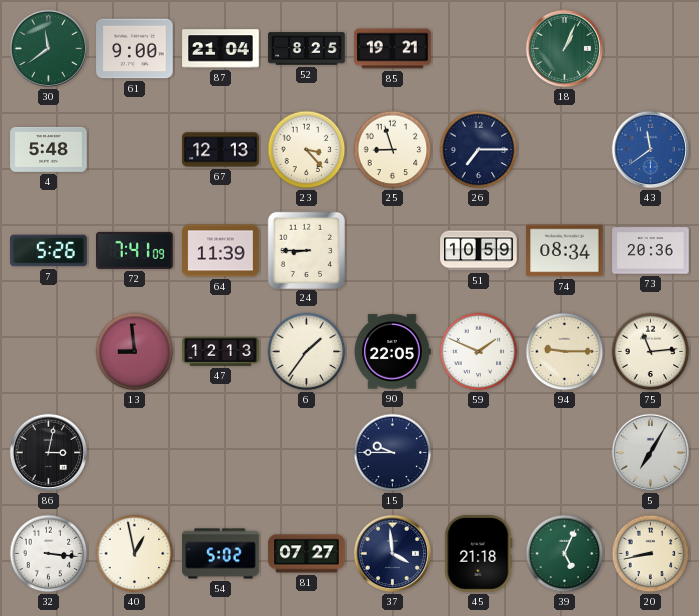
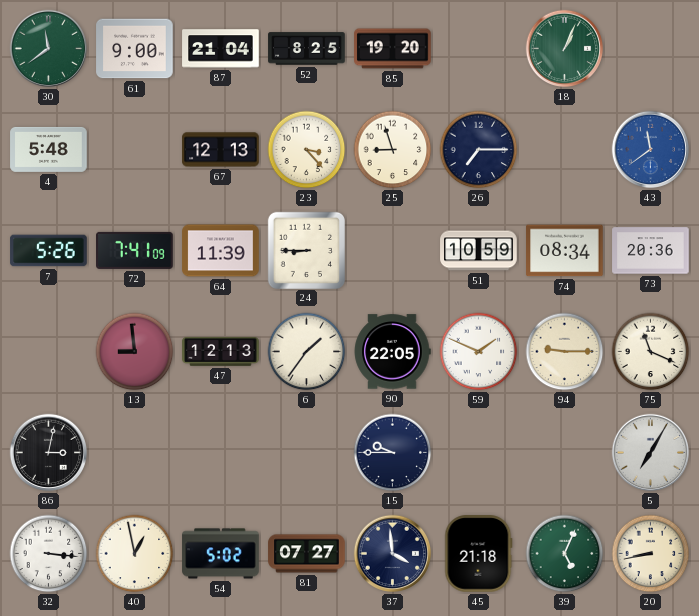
85: 19:21 -> 19:20
75: 11:14 -> 11:19
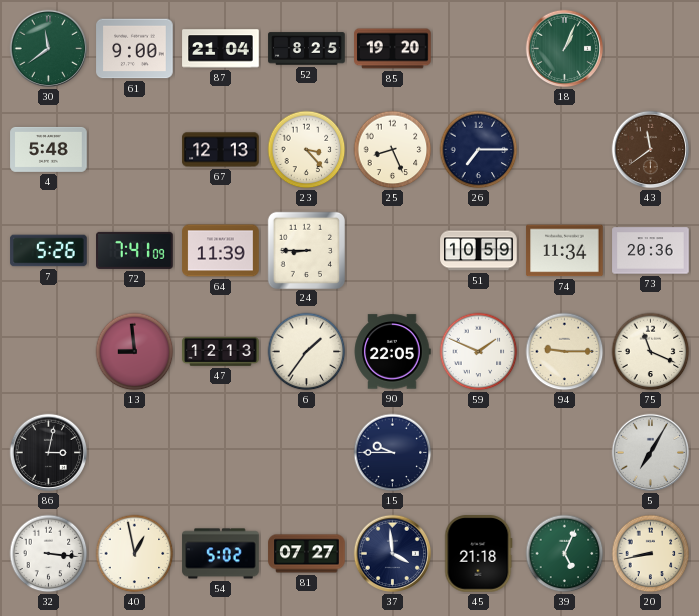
25: 8:57 -> 8:26
43 dial: blue -> brown
74: 08:34 -> 11:34
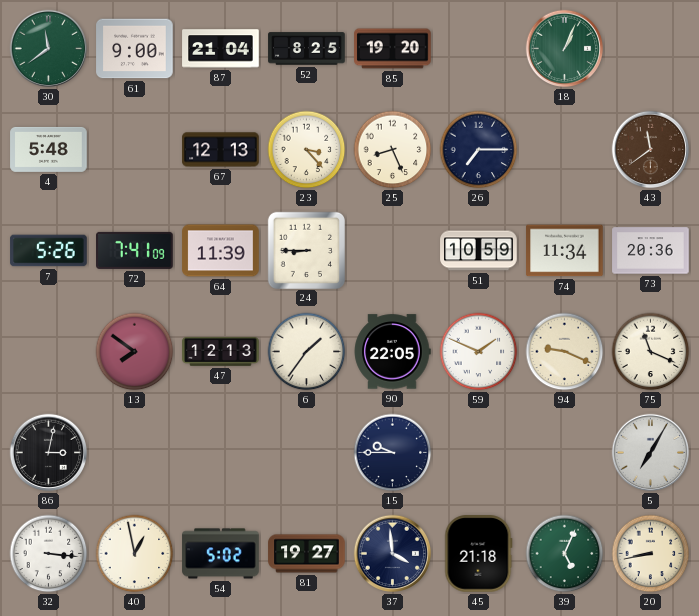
13: 8:59 -> 7:51
94: 9:15 -> 9:19
81: 07:27 -> 19:27
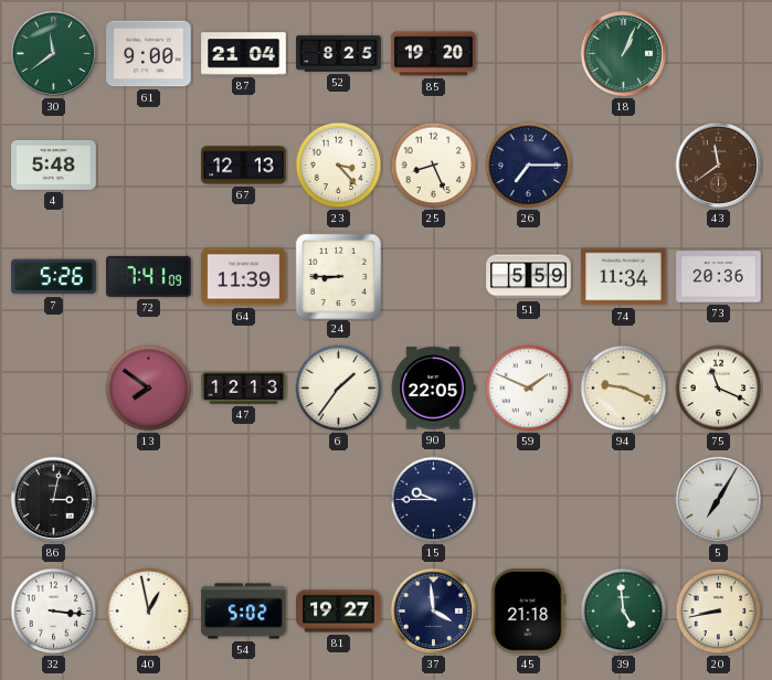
51: 10:59 -> 5:59
39: 5:04 -> 4:59
